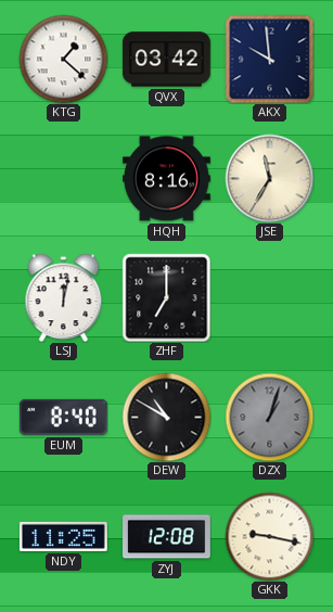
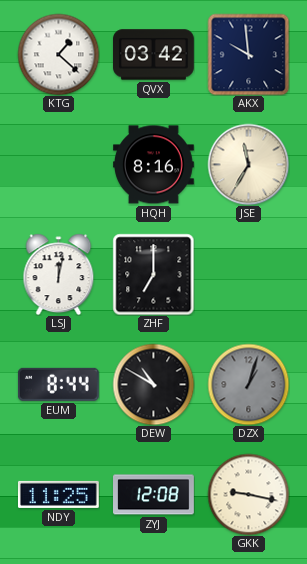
EUM: 8:40 -> 8:44
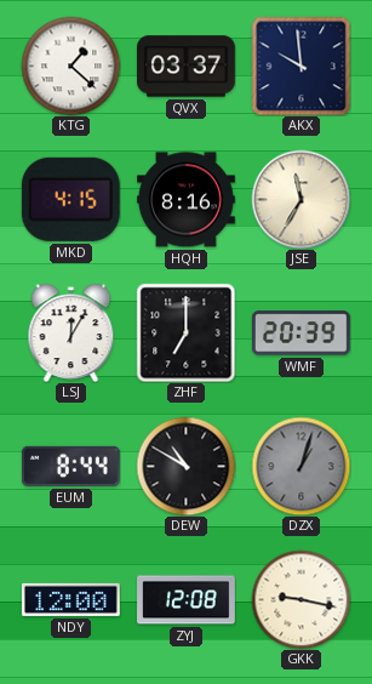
QVX: 03:42 -> 03:37
MKD: none -> 4:15
LSJ: 12:02 -> 12:05
WMF: none -> 20:39
NDY: 11:25 -> 12:00
